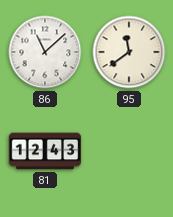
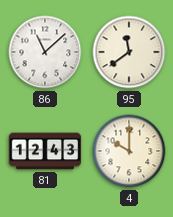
4: none -> 10:00
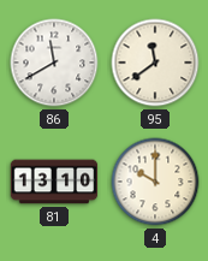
86: 11:08 -> 11:40
81: 12:43 -> 13:10
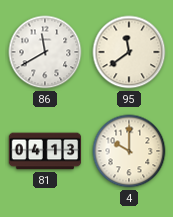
81: 13:10 -> 04:13
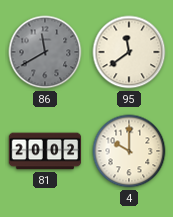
86 dial: white -> grey
81: 04:13 -> 20:02
